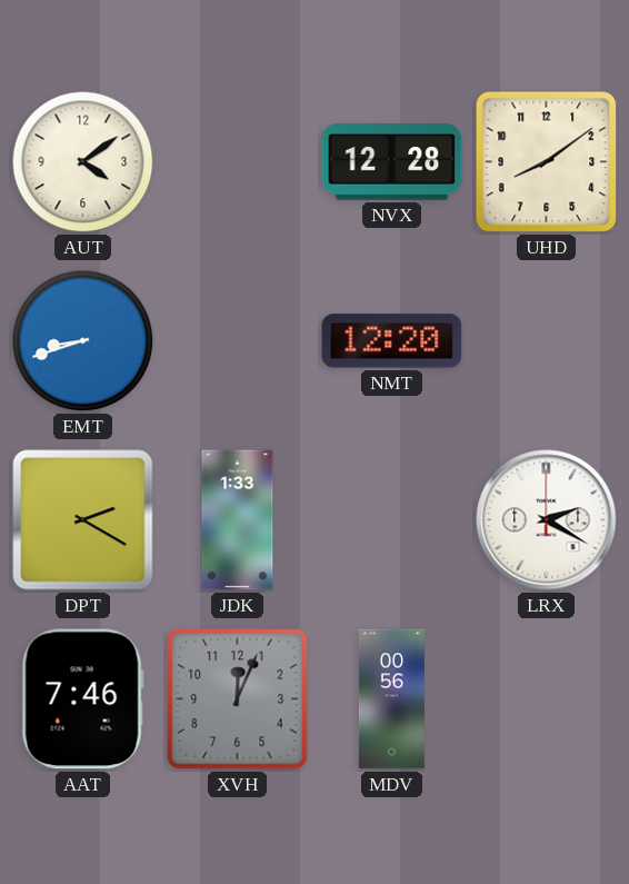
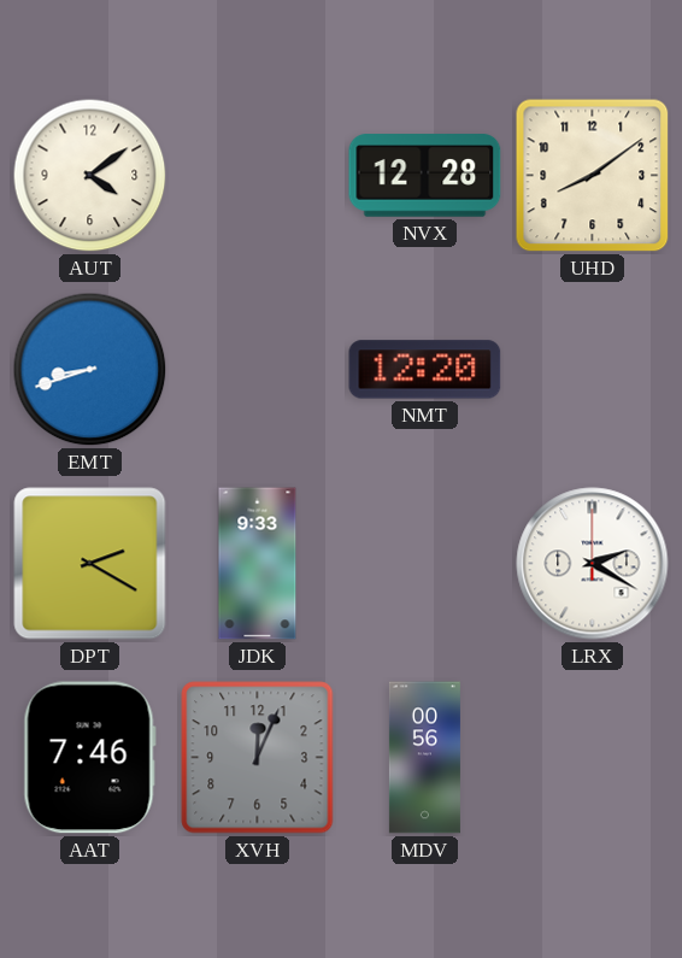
JDK: 1:33 -> 9:33
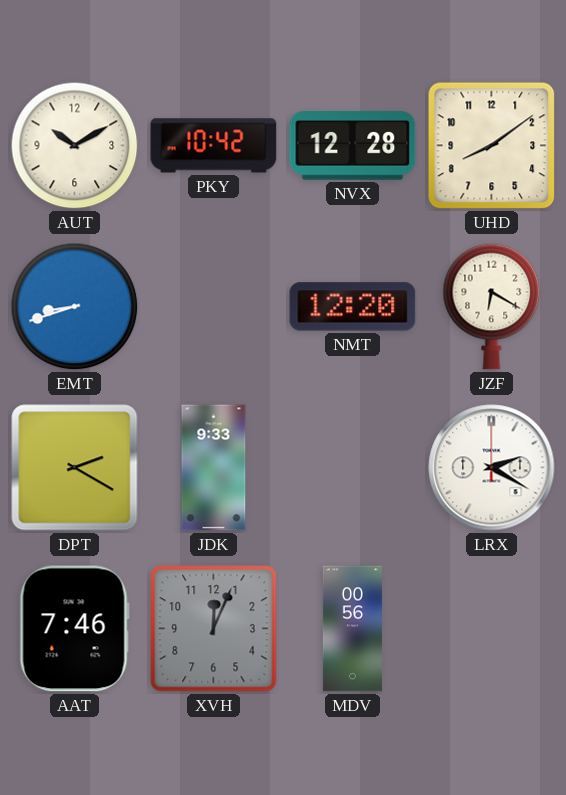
AUT: 4:09 -> 10:10
PKY: none -> 10:42
JZF: none -> 6:20
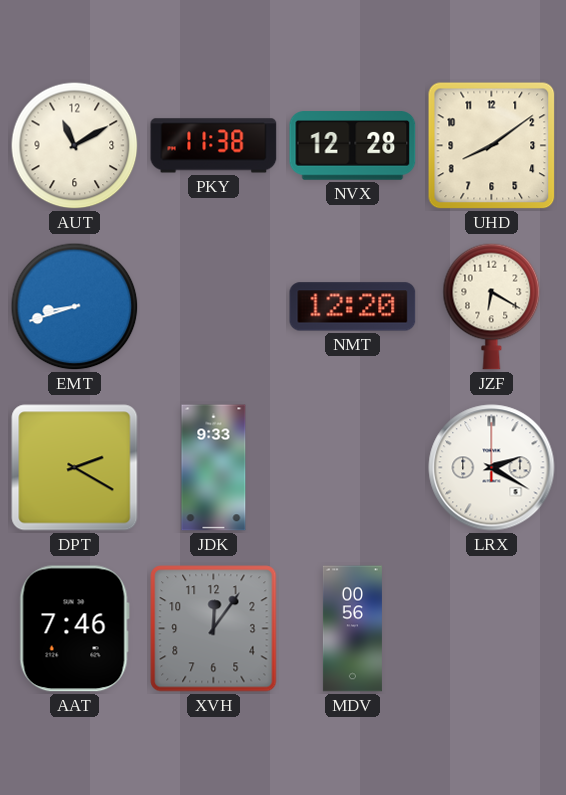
AUT: 10:10 -> 11:10
PKY: 10:42 -> 11:38
XVH: 12:04 -> 12:06
